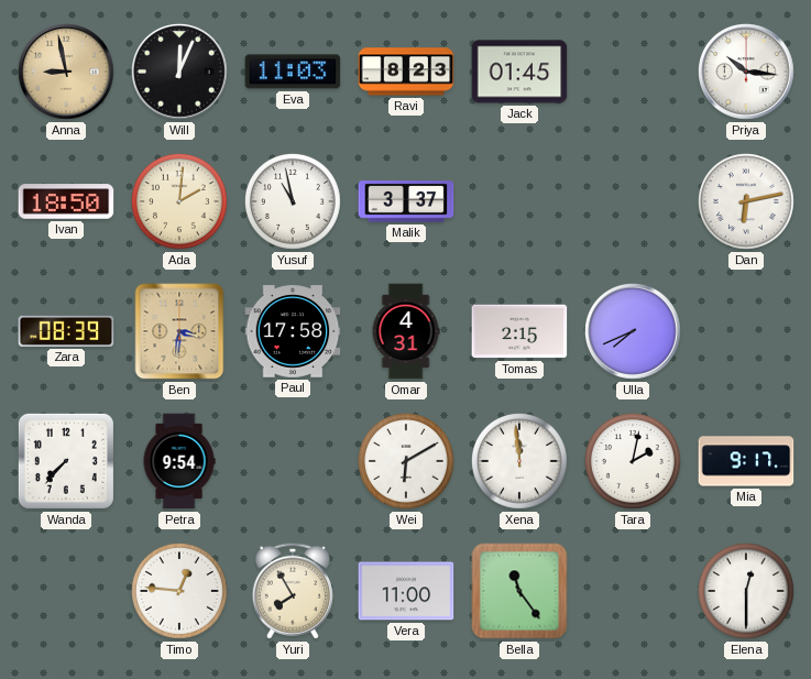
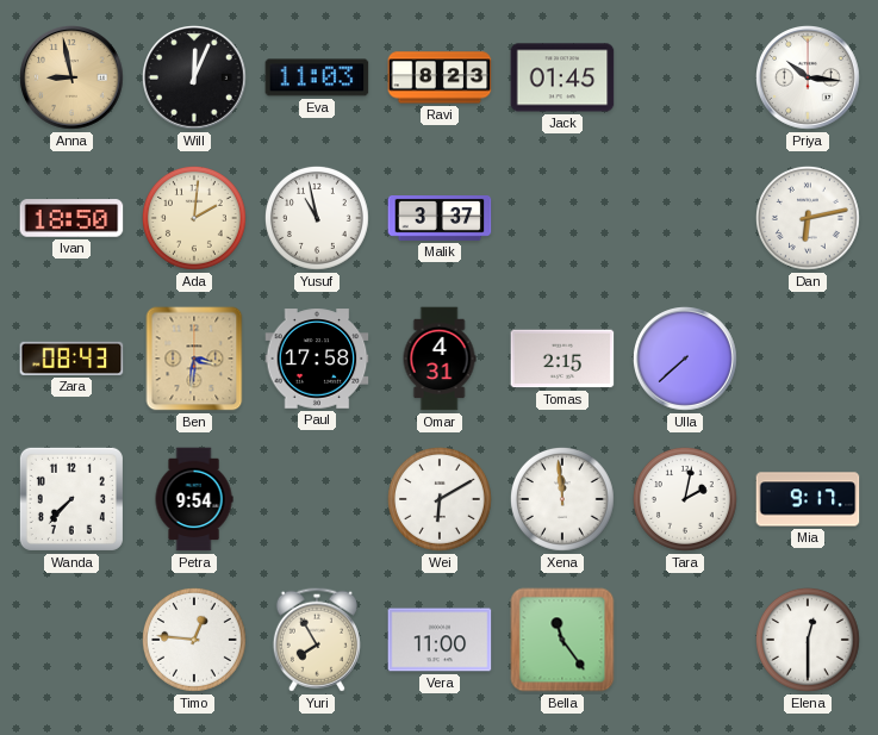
Zara: 08:39 -> 08:43
Ulla: 7:41 -> 7:38
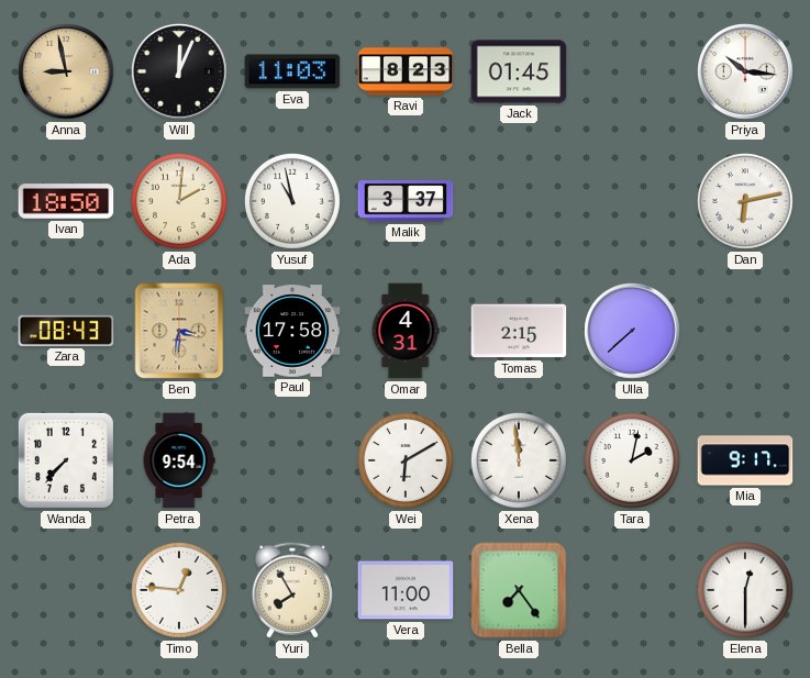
Bella: 11:24 -> 7:24
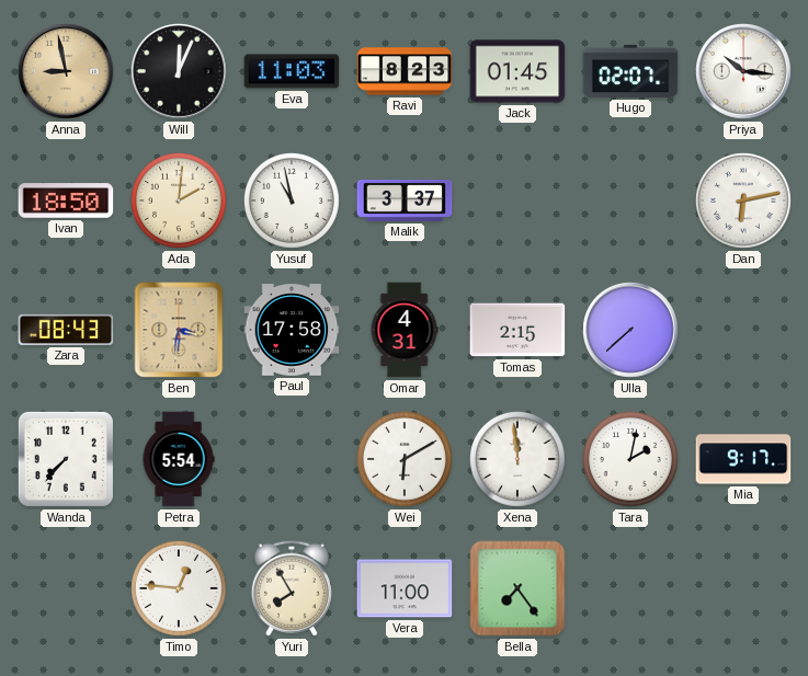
Hugo: none -> 02:07
Petra: 9:54 -> 5:54
Elena: 12:30 -> none
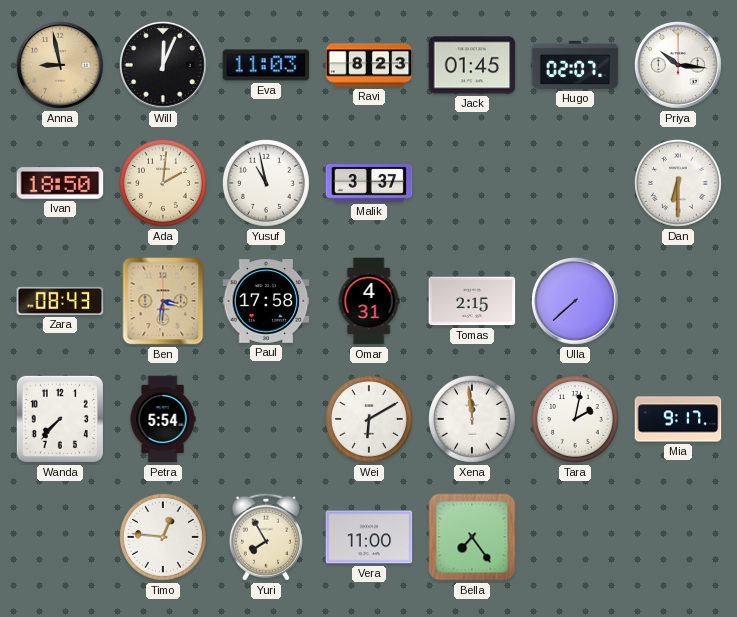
Dan: 6:13 -> 6:30
